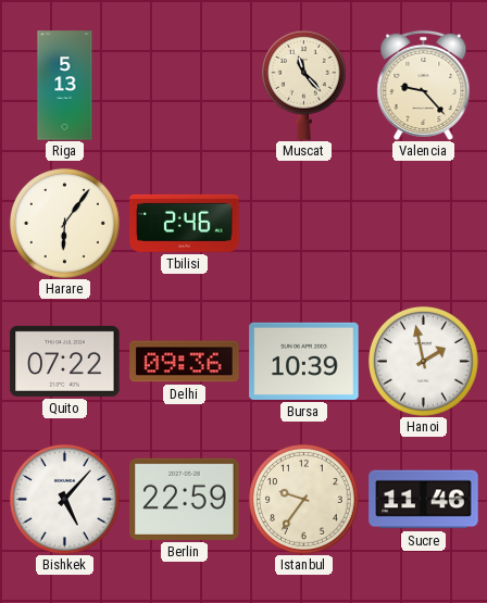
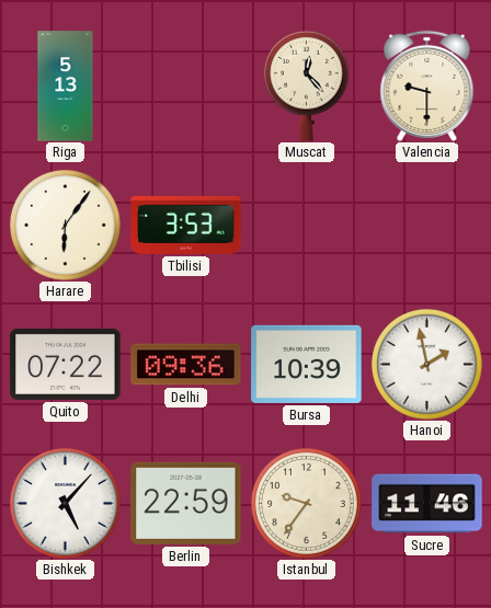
Muscat: 11:23 -> 12:23
Valencia: 9:23 -> 9:30
Tbilisi: 2:46 -> 3:53
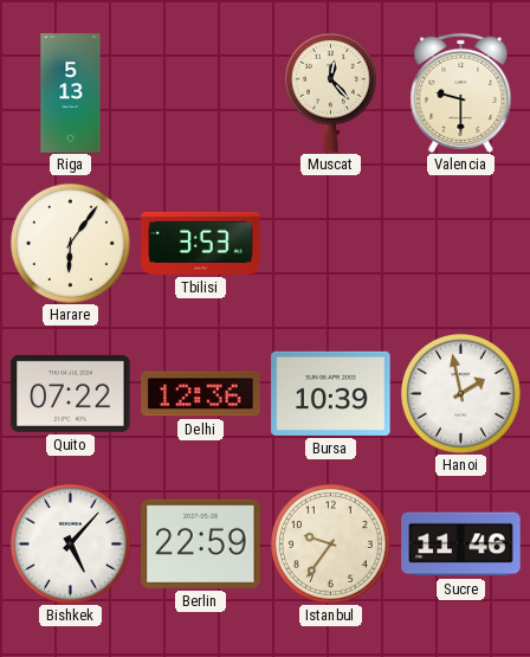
Delhi: 09:36 -> 12:36
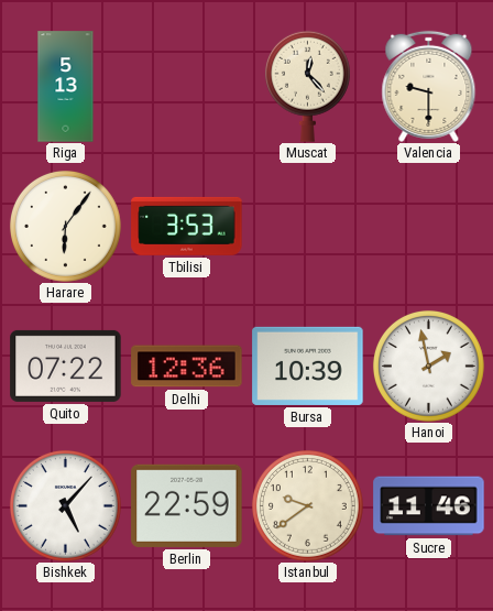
Istanbul: 9:36 -> 9:39
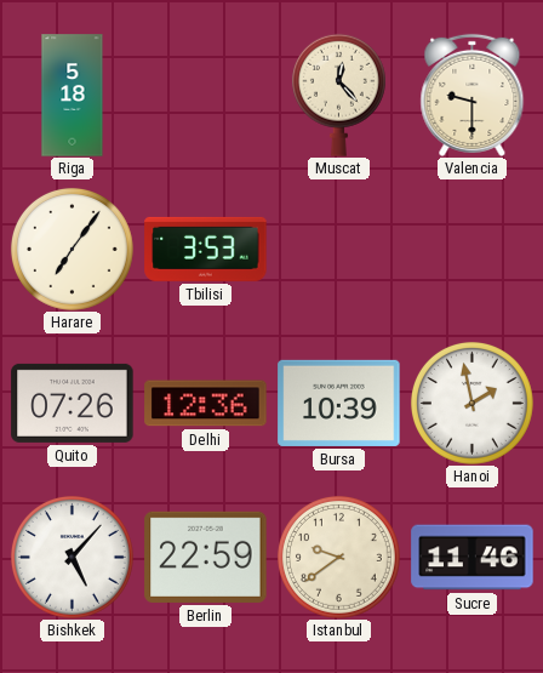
Riga: 5:13 -> 5:18
Harare: 6:06 -> 7:06
Quito: 07:22 -> 07:26
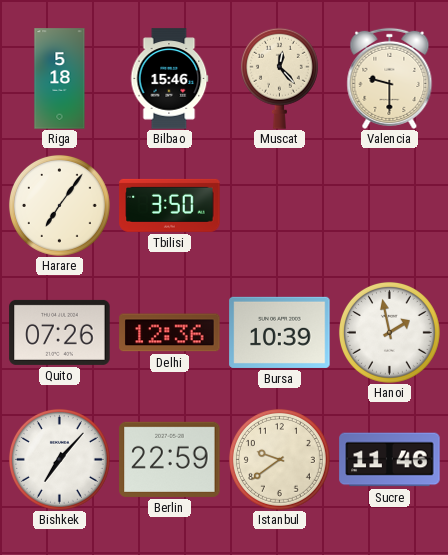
Bilbao: none -> 15:46
Tbilisi: 3:53 -> 3:50
Bishkek: 5:07 -> 7:07
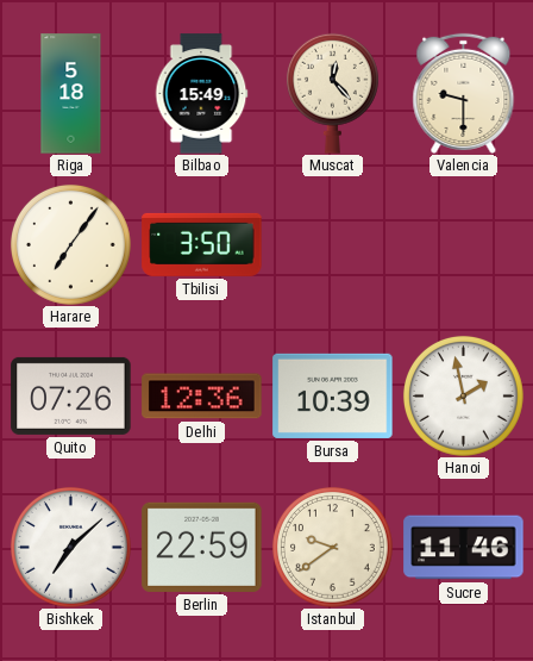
Bilbao: 15:46 -> 15:49
Bishkek: 7:07 -> 7:08
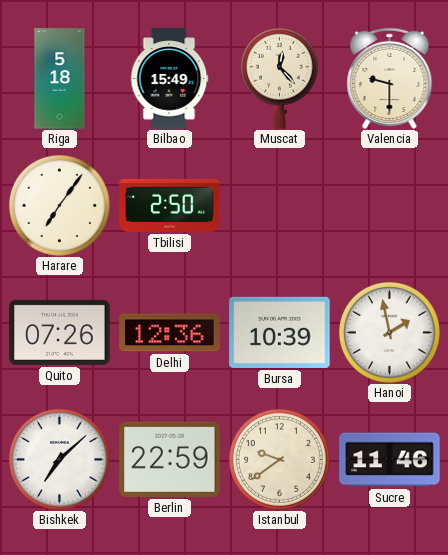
Tbilisi: 3:50 -> 2:50
